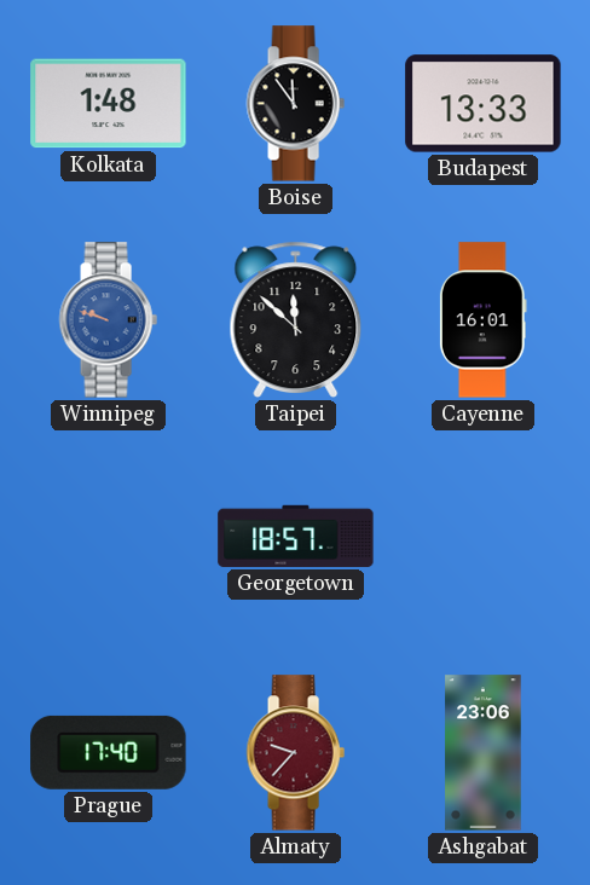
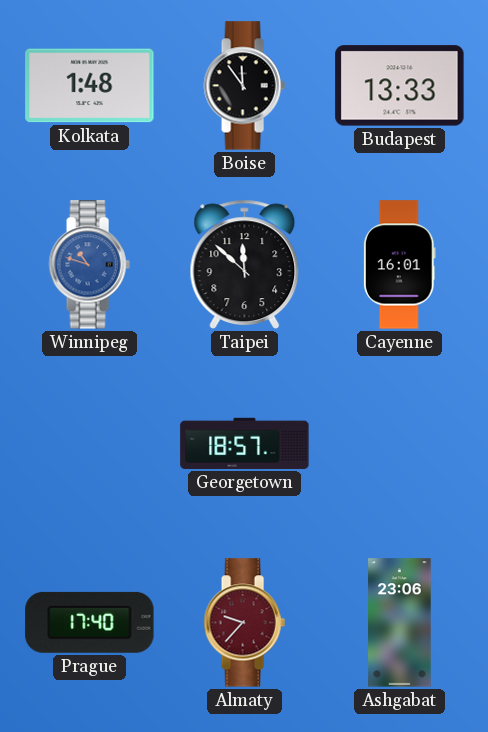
Winnipeg: 9:48 -> 10:48
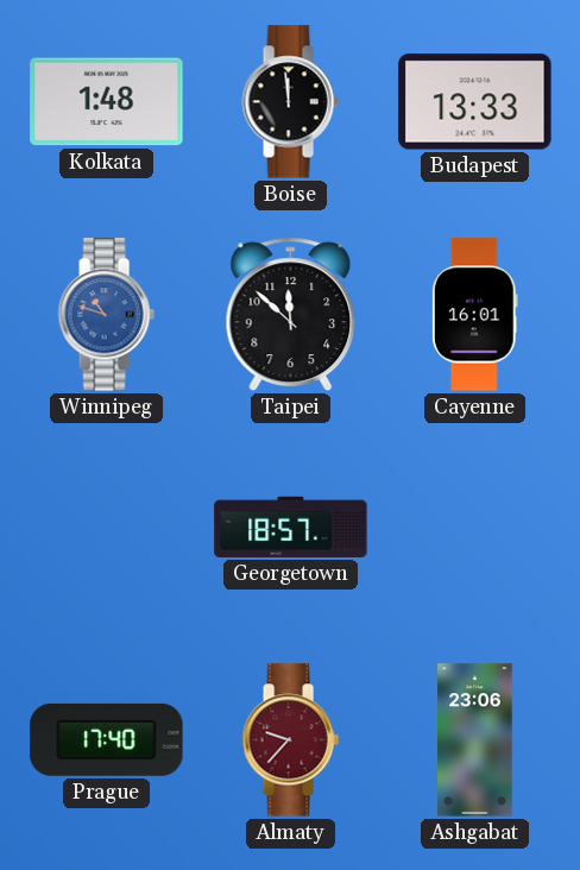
Boise: 11:54 -> 11:59
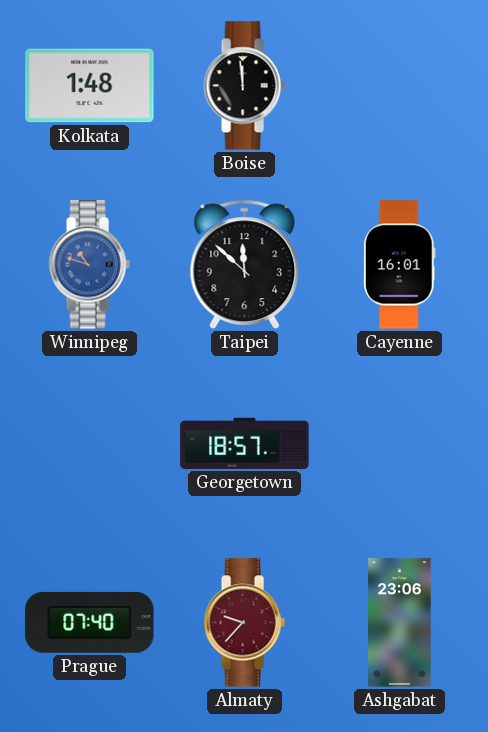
Budapest: 13:33 -> none
Prague: 17:40 -> 07:40
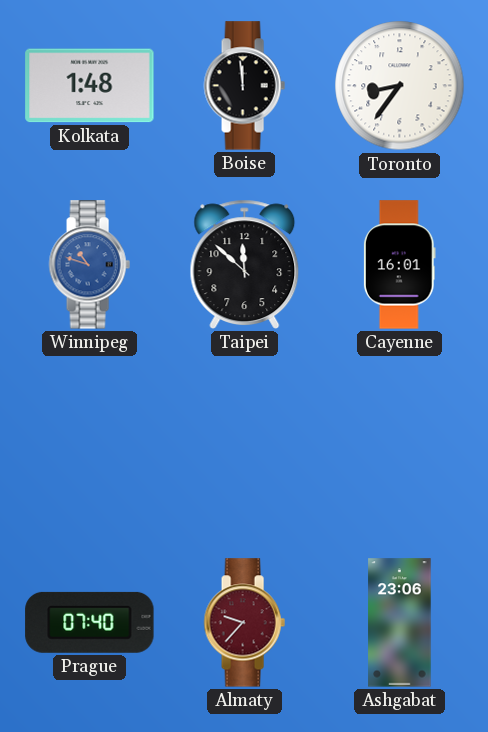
Toronto: none -> 8:36
Georgetown: 18:57 -> none
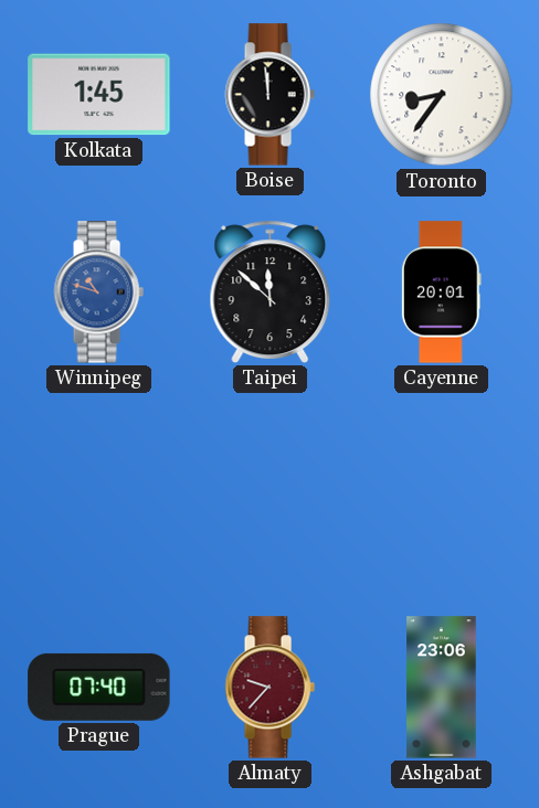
Kolkata: 1:48 -> 1:45
Cayenne: 16:01 -> 20:01
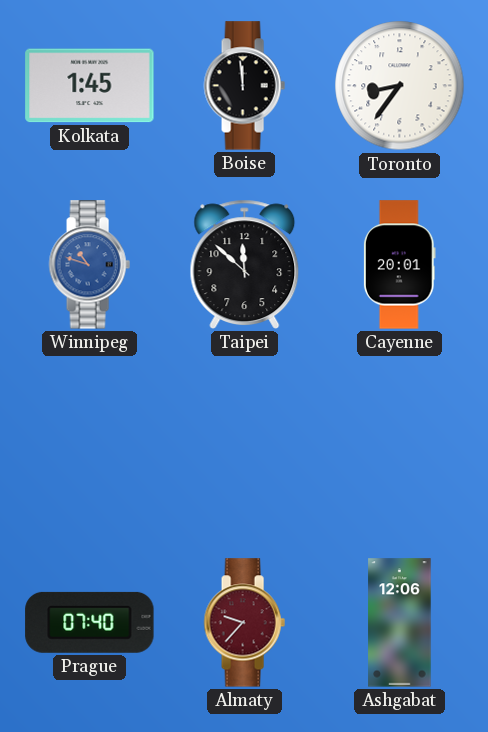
Ashgabat: 23:06 -> 12:06
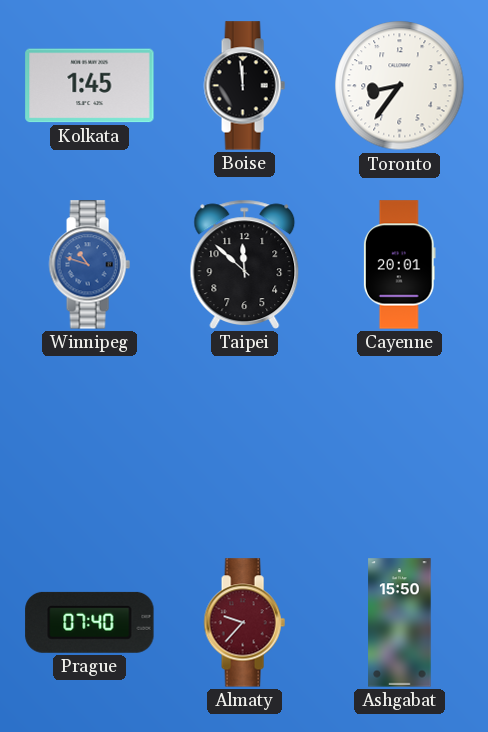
Ashgabat: 12:06 -> 15:50
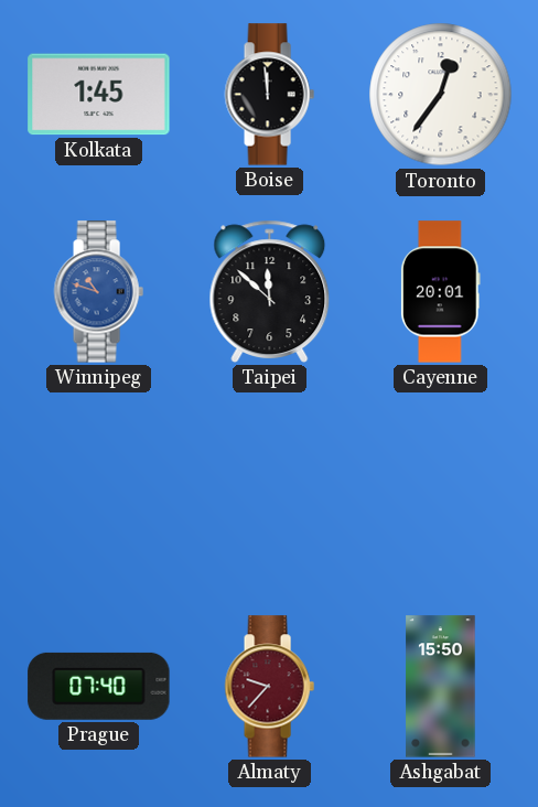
Toronto: 8:36 -> 12:36
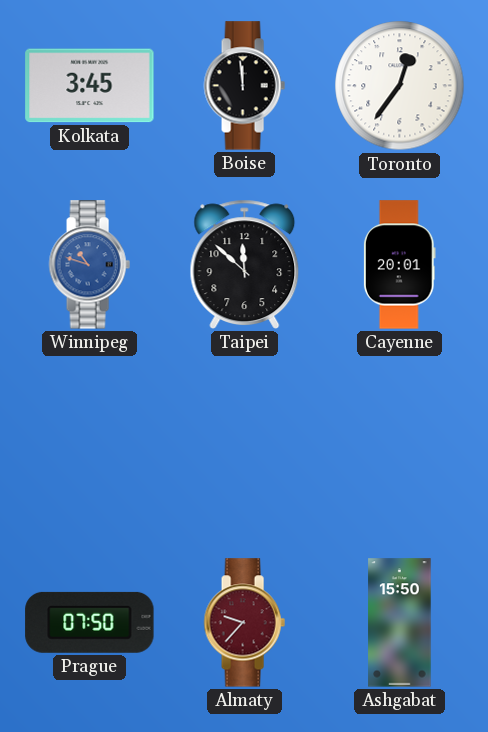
Kolkata: 1:45 -> 3:45
Prague: 07:40 -> 07:50
